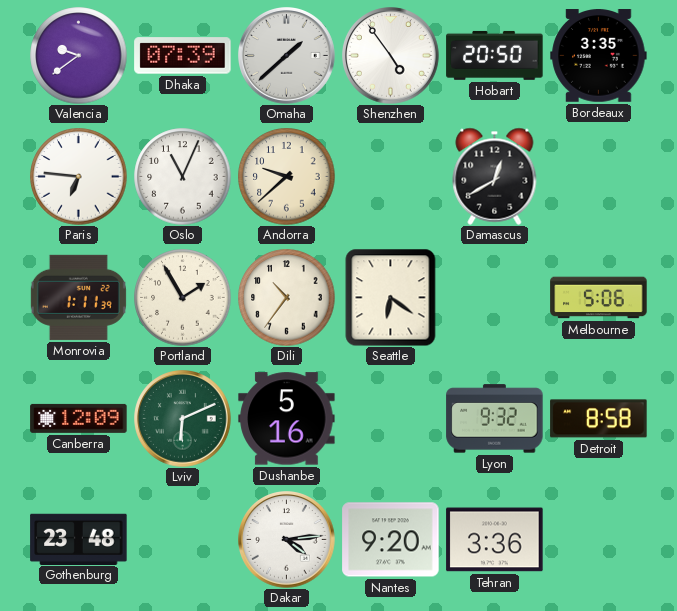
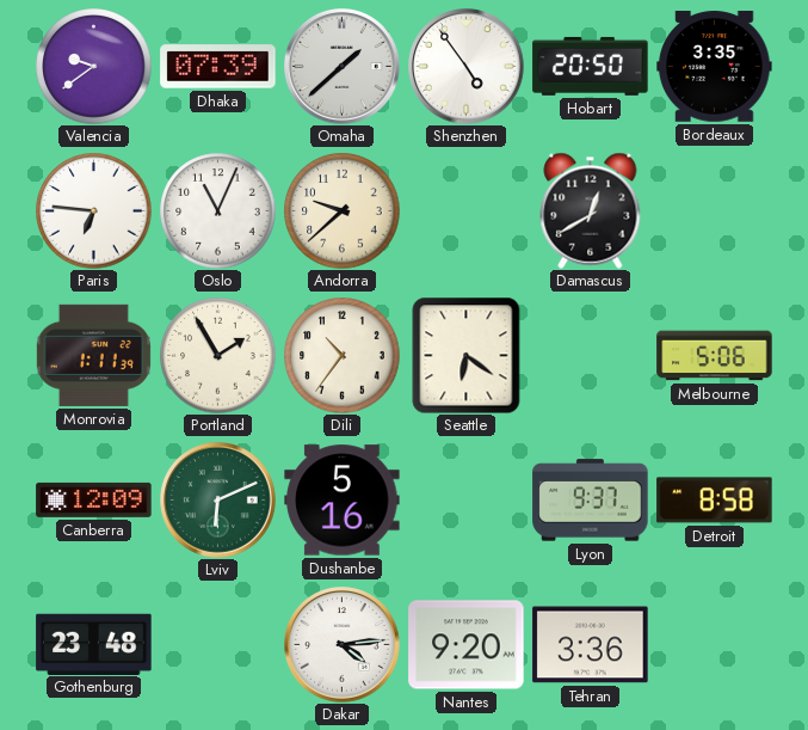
Lyon: 9:32 -> 9:37
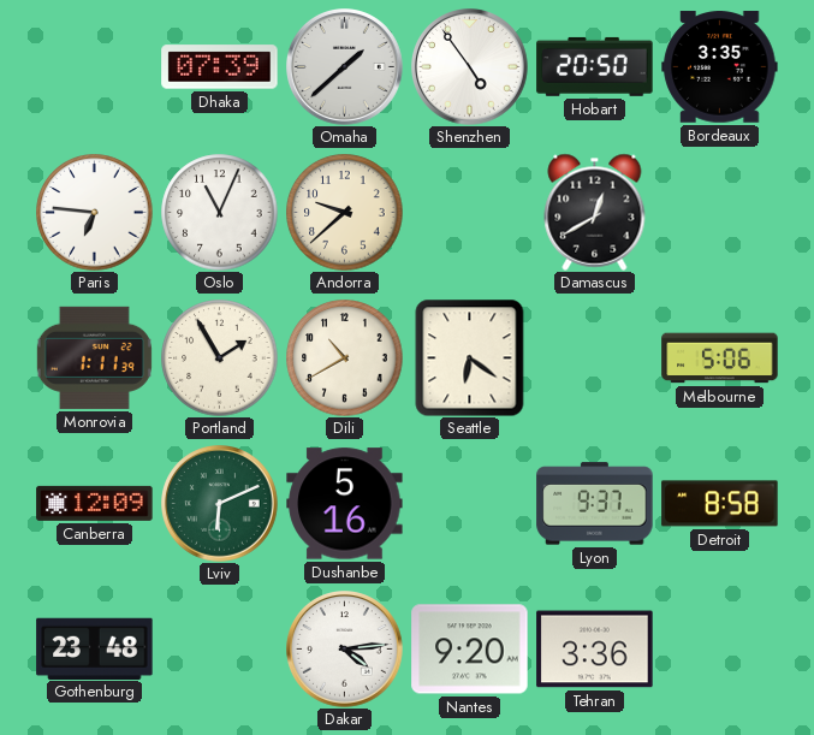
Valencia: 9:39 -> none
Dili: 10:36 -> 10:40
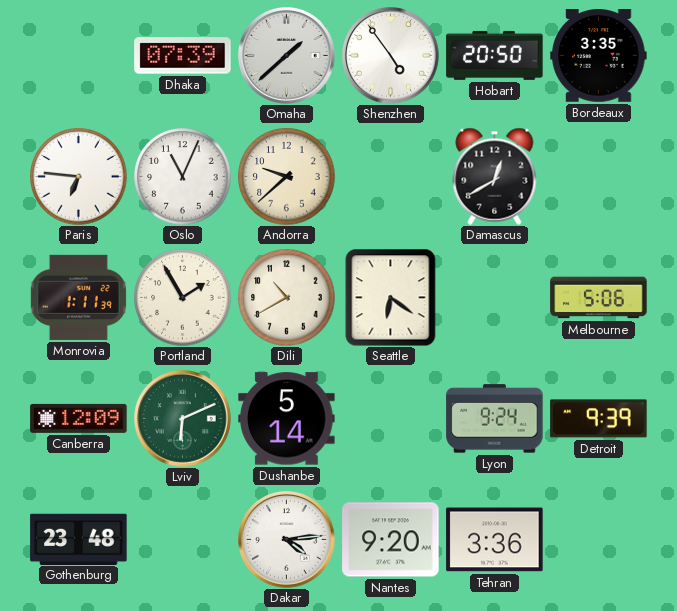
Dushanbe: 5:16 -> 5:14
Lyon: 9:37 -> 9:24
Detroit: 8:58 -> 9:39
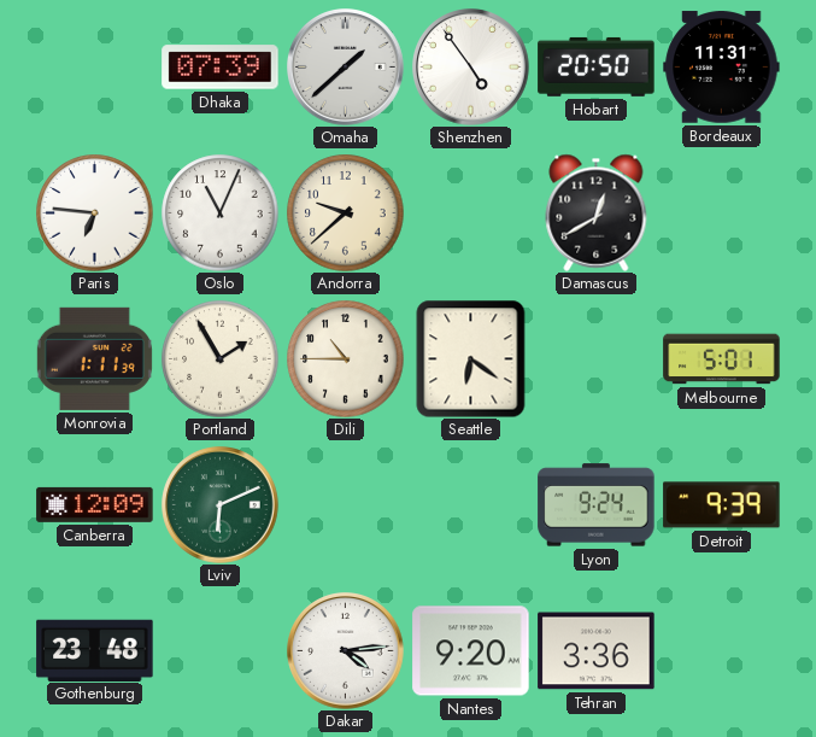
Bordeaux: 3:35 -> 11:31
Dili: 10:40 -> 10:45
Melbourne: 5:06 -> 5:01
Dushanbe: 5:14 -> none
